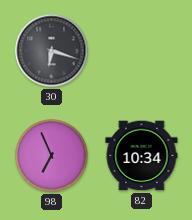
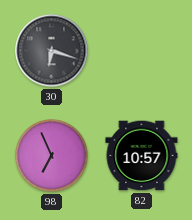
82: 10:34 -> 10:57
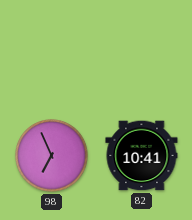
30: 6:18 -> none
82: 10:57 -> 10:41
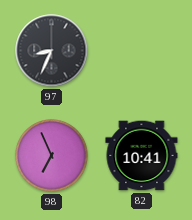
97: none -> 8:34
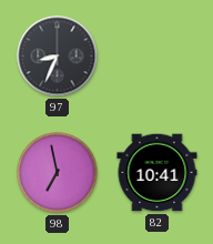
98: 6:56 -> 6:58
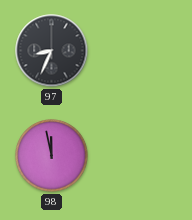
98: 6:58 -> 11:58
82: 10:41 -> none
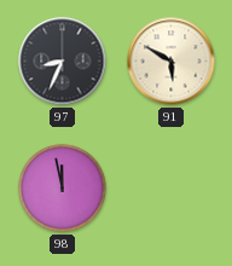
91: none -> 5:50
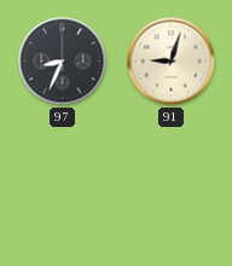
91: 5:50 -> 9:03
98: 11:58 -> none
